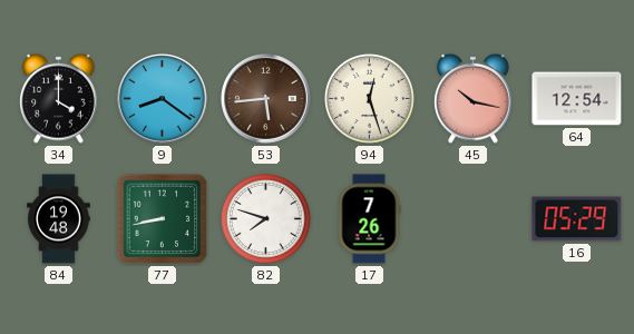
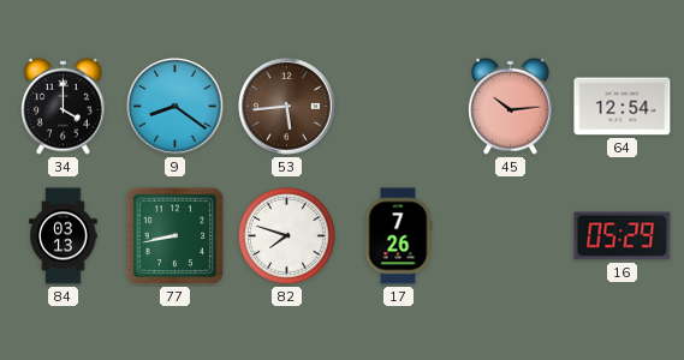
94: 12:27 -> none
45: 10:17 -> 10:14
84: 19:48 -> 03:13
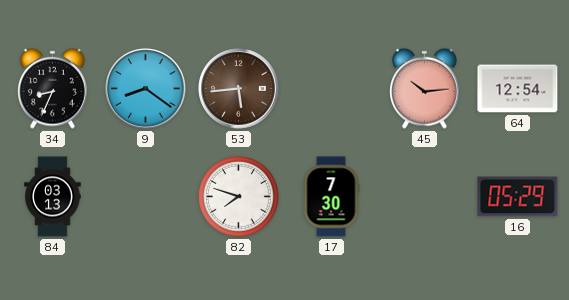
34: 4:00 -> 8:34
77: 8:43 -> none
17: 7:26 -> 7:30
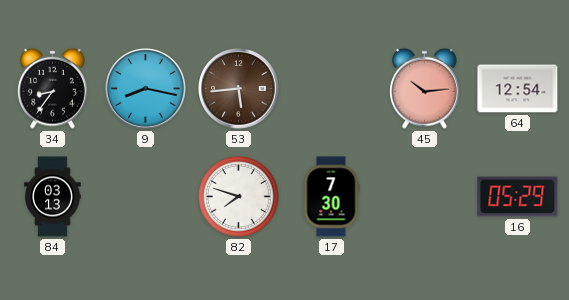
34: 8:34 -> 8:36
9: 8:21 -> 8:17
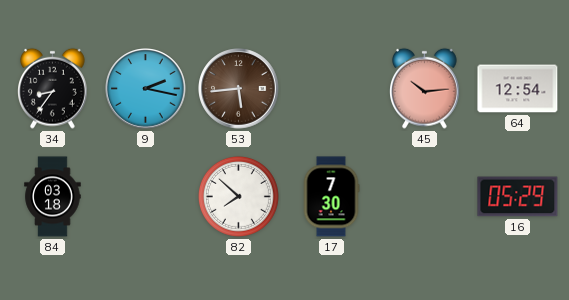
9: 8:17 -> 2:17
84: 03:13 -> 03:18
82: 7:48 -> 7:52
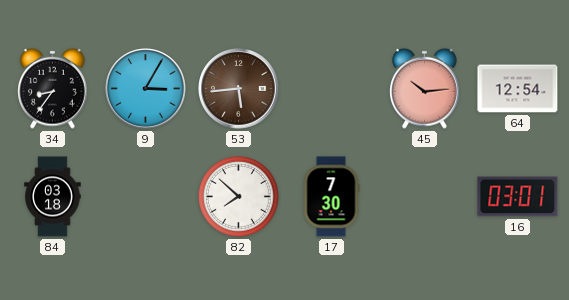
9: 2:17 -> 3:05
16: 05:29 -> 03:01
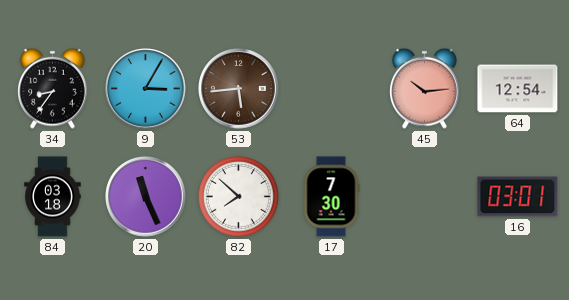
20: none -> 11:26
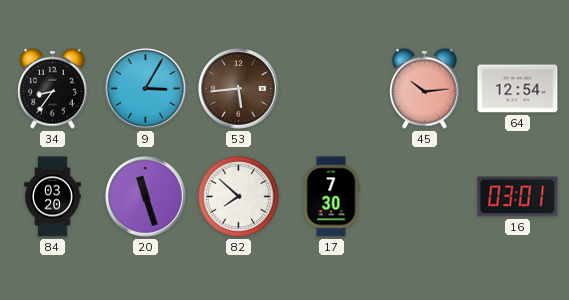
84: 03:18 -> 03:20
20: 11:26 -> 11:27
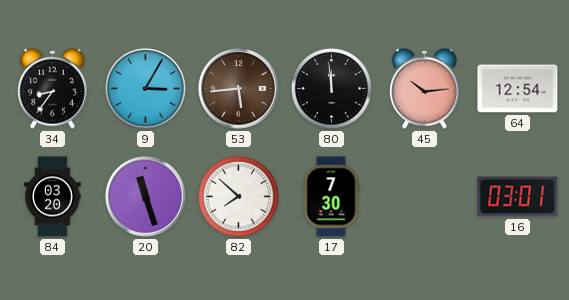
80: none -> 11:59
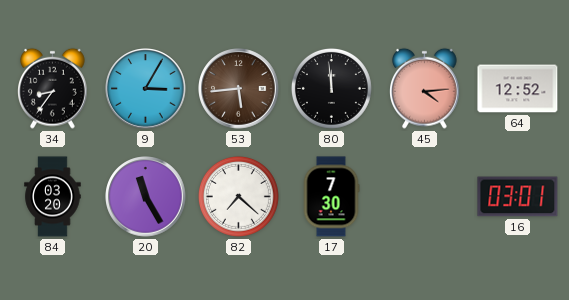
45: 10:14 -> 4:14
64: 12:54 -> 12:52
20: 11:27 -> 11:25
82: 7:52 -> 7:22
